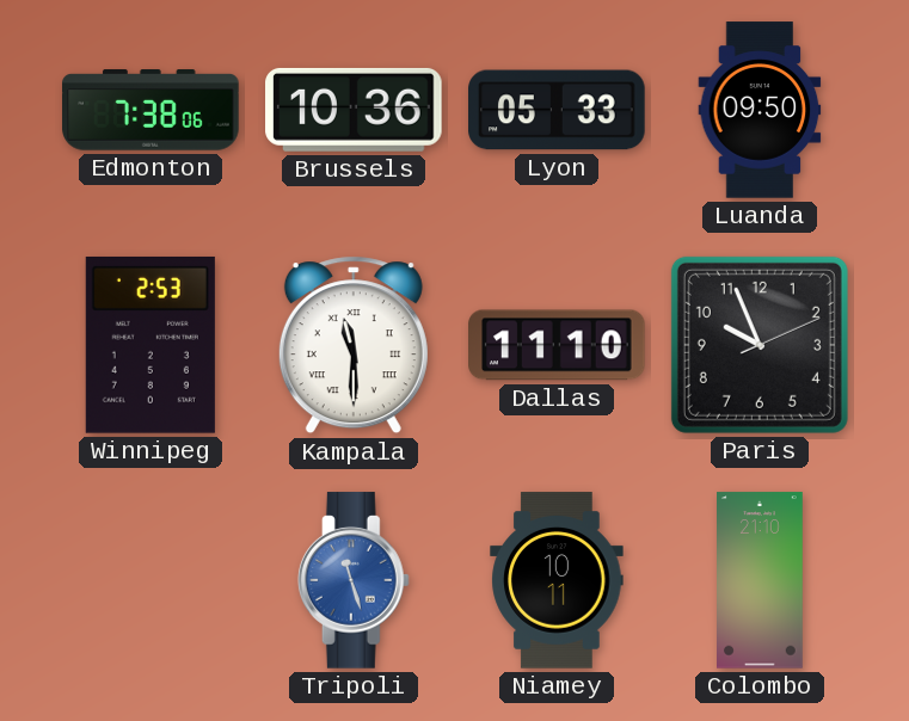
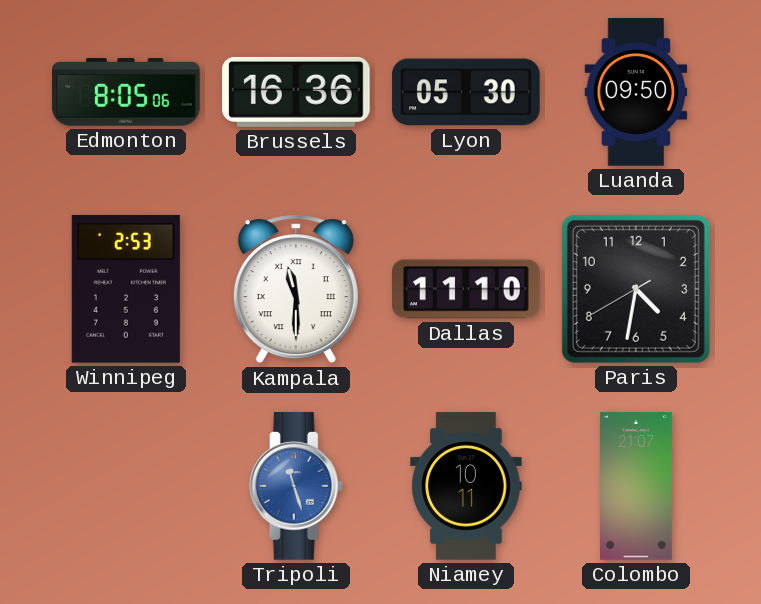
Edmonton: 7:38 -> 8:05
Brussels: 10:36 -> 16:36
Lyon: 05:33 -> 05:30
Paris: 9:56 -> 4:31
Colombo: 21:10 -> 21:07
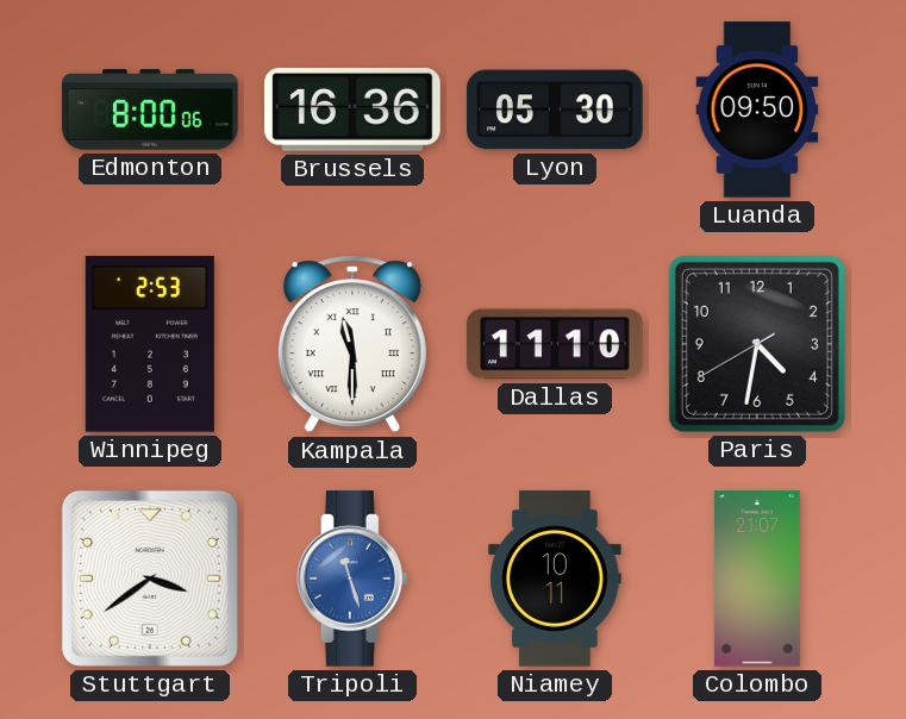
Edmonton: 8:05 -> 8:00
Stuttgart: none -> 3:39
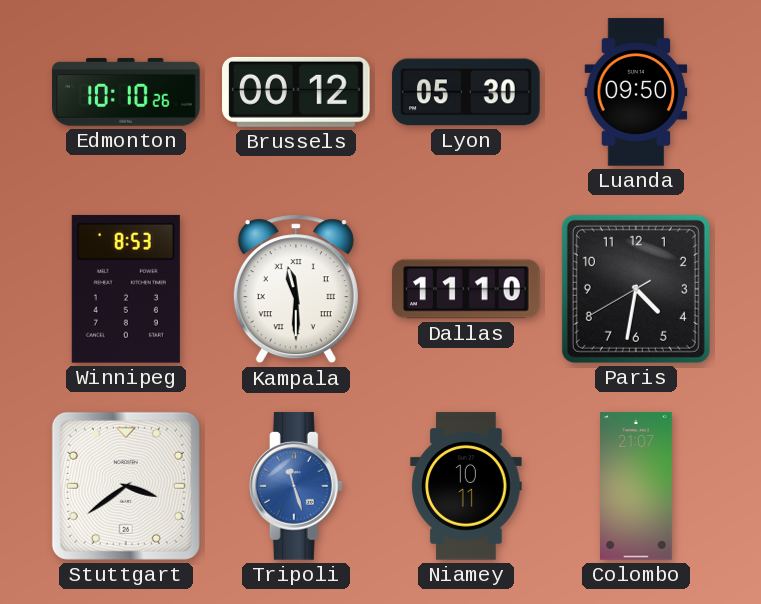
Edmonton: 8:00 -> 10:10
Brussels: 16:36 -> 00:12
Winnipeg: 2:53 -> 8:53
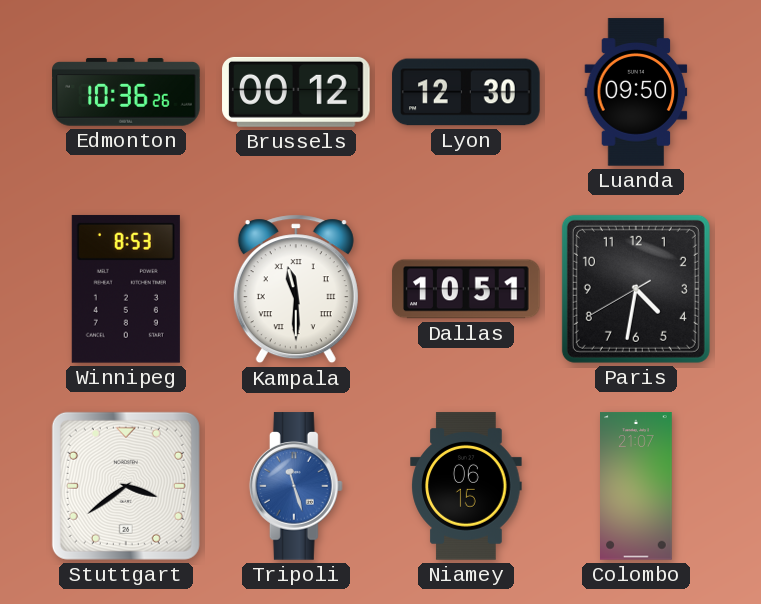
Edmonton: 10:10 -> 10:36
Lyon: 05:30 -> 12:30
Dallas: 11:10 -> 10:51
Niamey: 10:11 -> 06:15
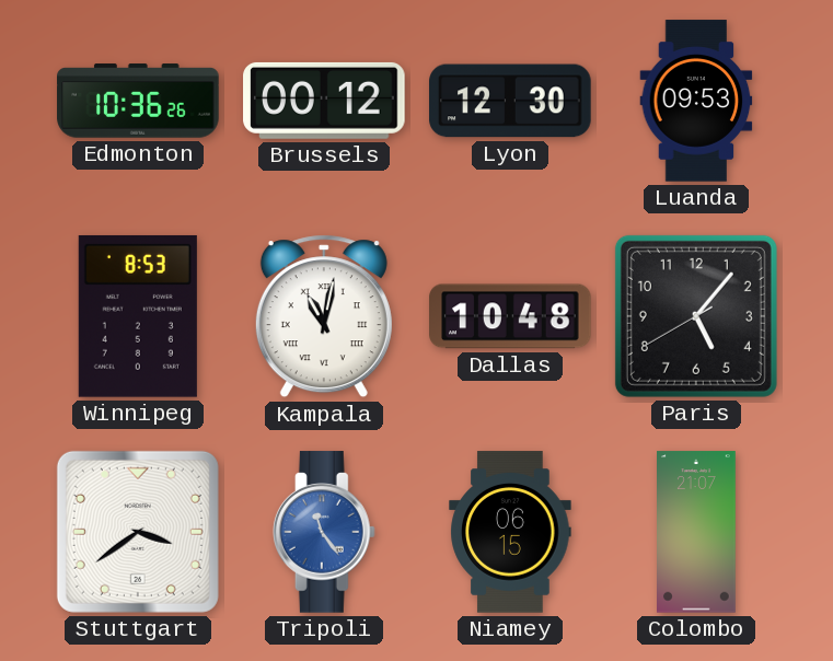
Luanda: 09:50 -> 09:53
Kampala: 11:30 -> 11:02
Dallas: 10:51 -> 10:48
Paris: 4:31 -> 5:06
Tripoli: 11:27 -> 11:24
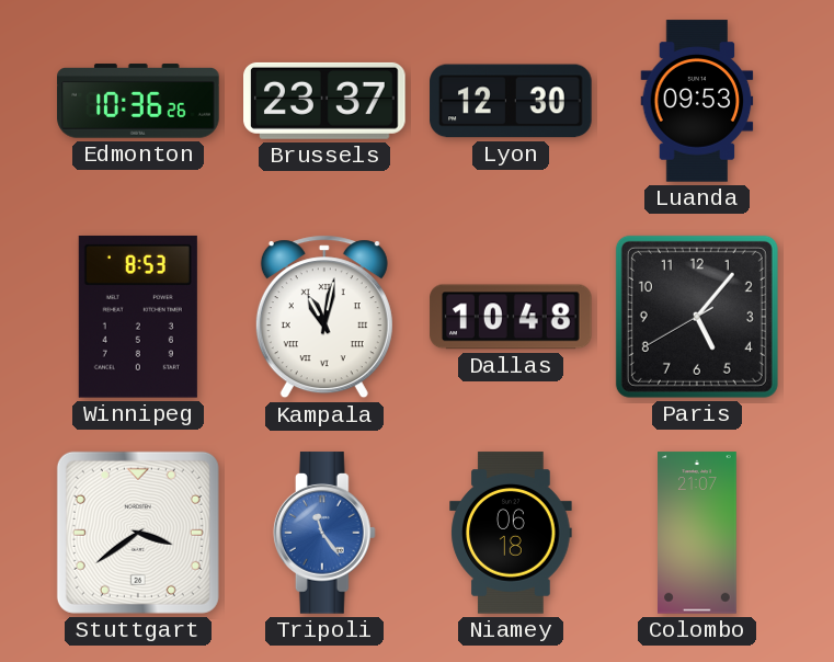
Brussels: 00:12 -> 23:37
Niamey: 06:15 -> 06:18
